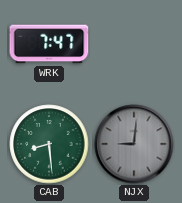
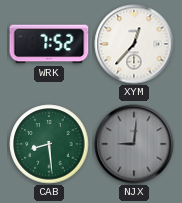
WRK: 7:47 -> 7:52
XYM: none -> 12:37
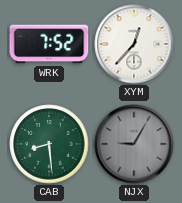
NJX: 9:01 -> 9:05
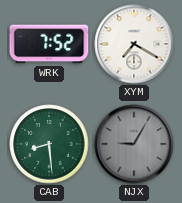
XYM: 12:37 -> 7:20
